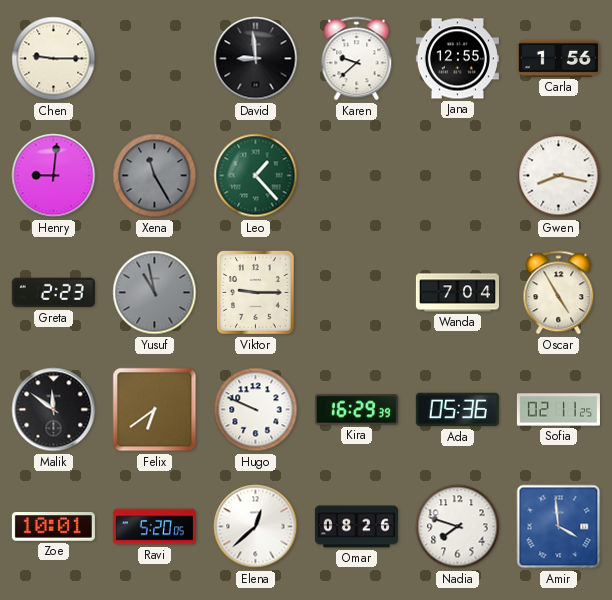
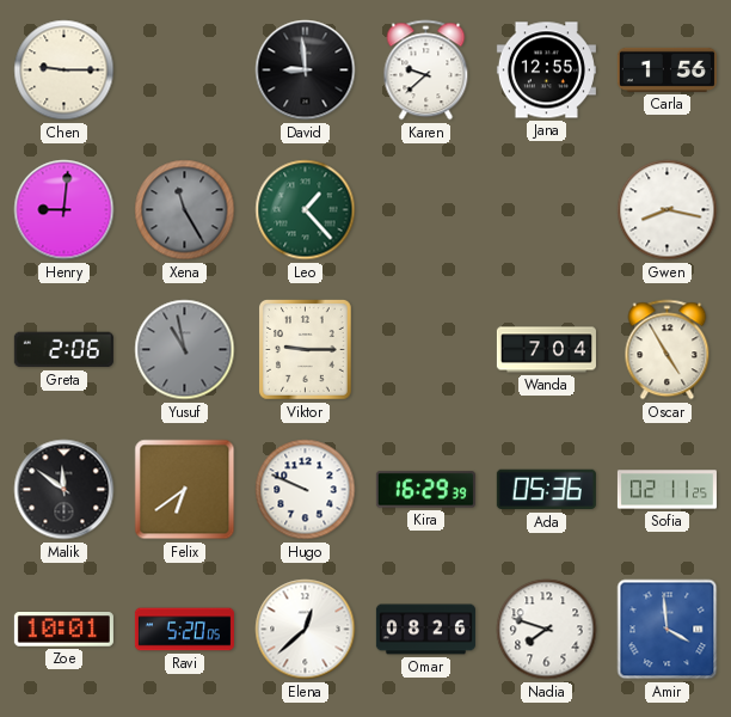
Greta: 2:23 -> 2:06
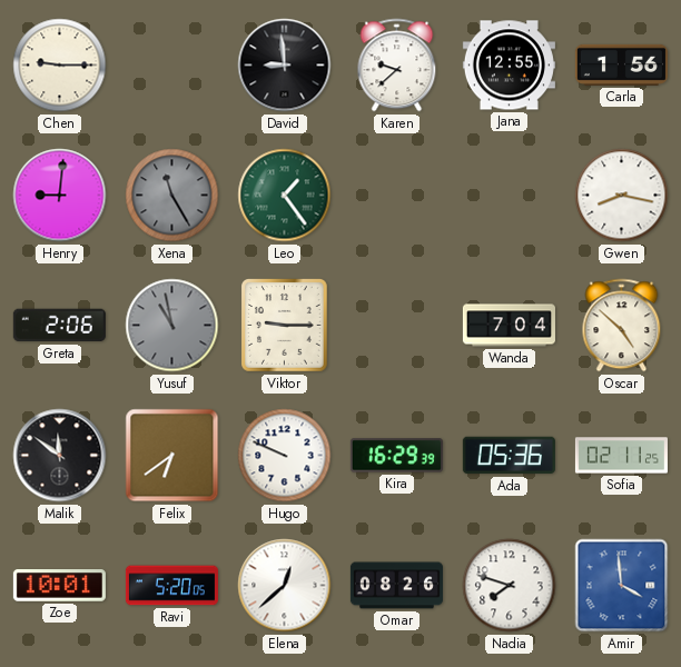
Leo: 1:23 -> 1:24
Oscar: 4:55 -> 4:52
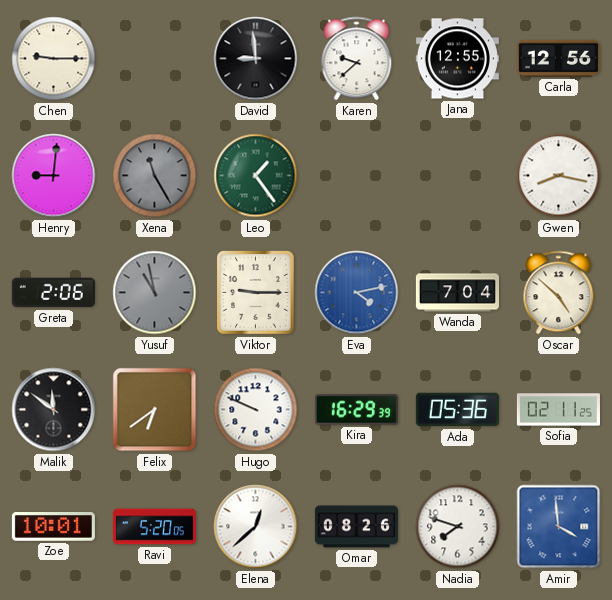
Carla: 1:56 -> 12:56
Eva: none -> 4:13
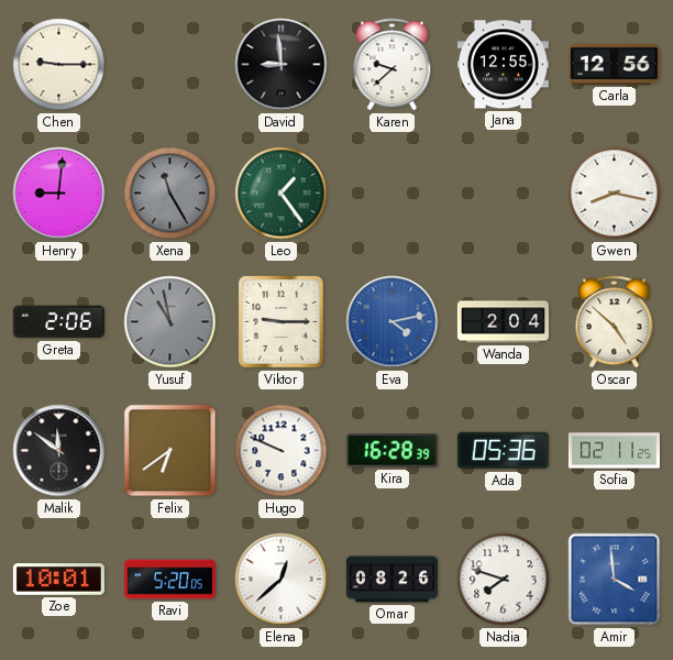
Wanda: 7:04 -> 2:04
Kira: 16:29 -> 16:28
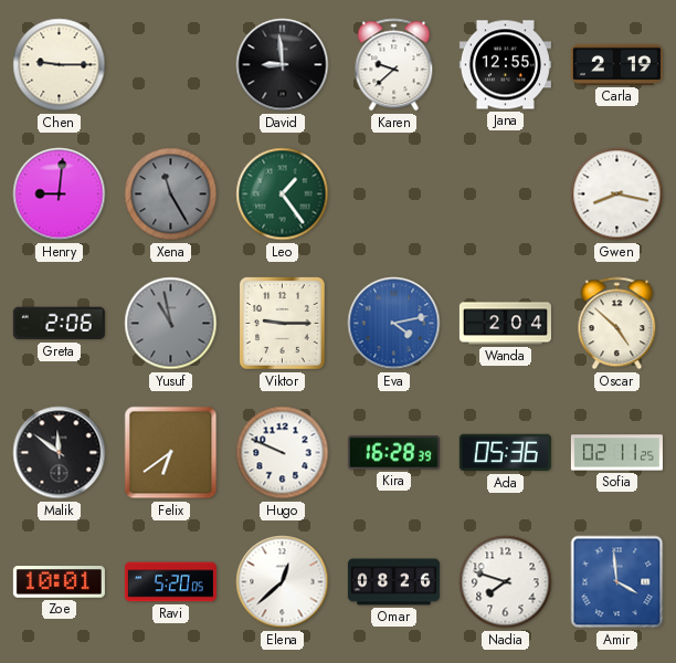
Carla: 12:56 -> 2:19
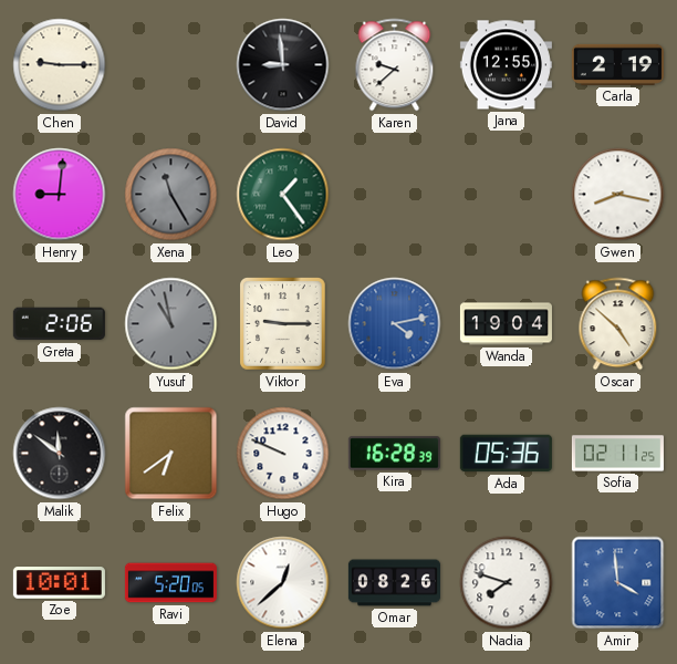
Wanda: 2:04 -> 19:04
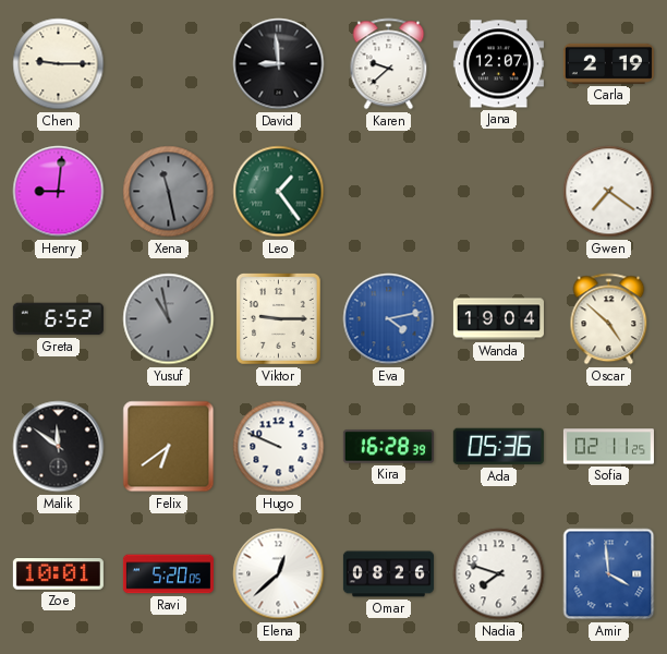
Jana: 12:55 -> 12:07
Xena: 11:25 -> 11:28
Gwen: 8:17 -> 7:21
Greta: 2:06 -> 6:52
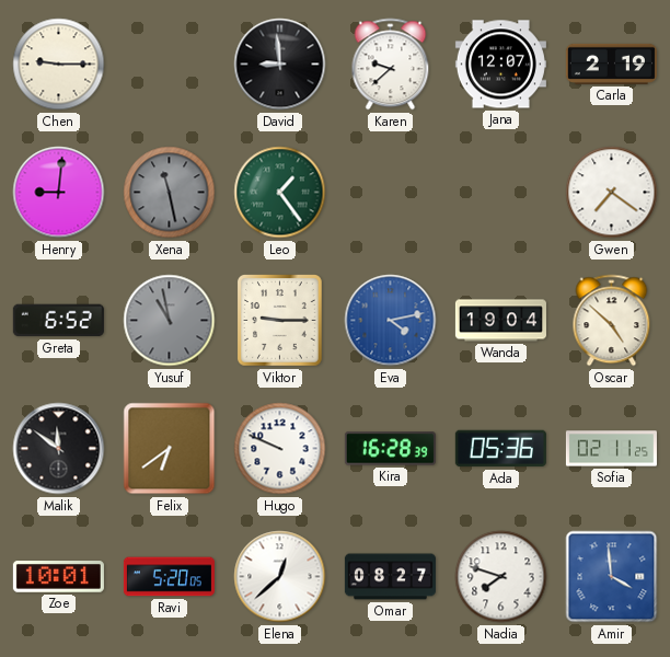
Omar: 08:26 -> 08:27
